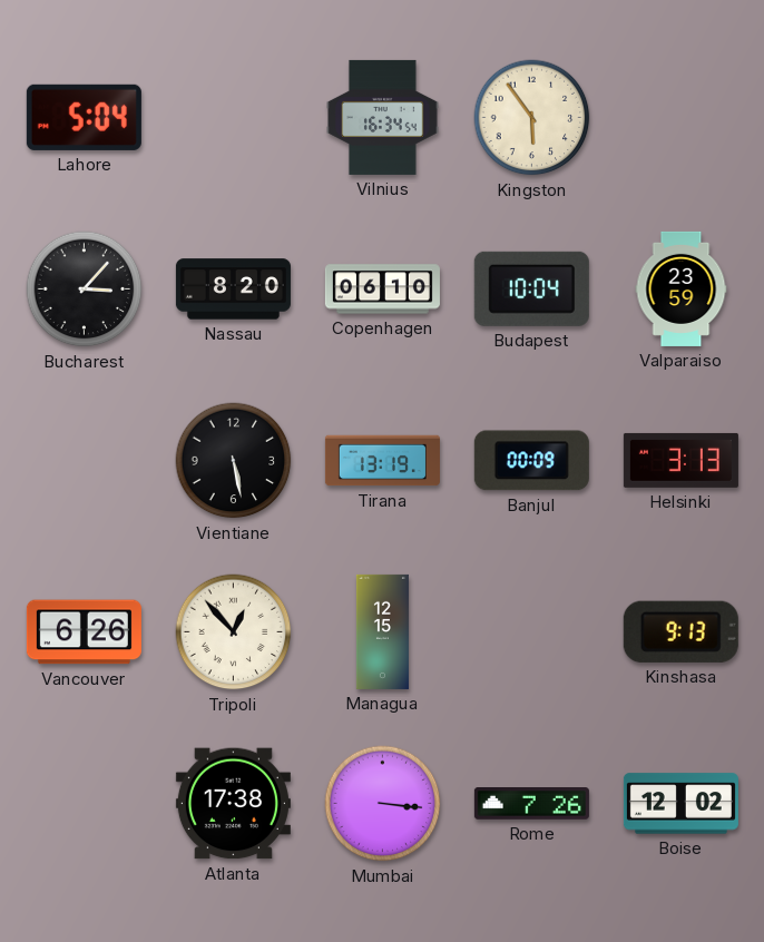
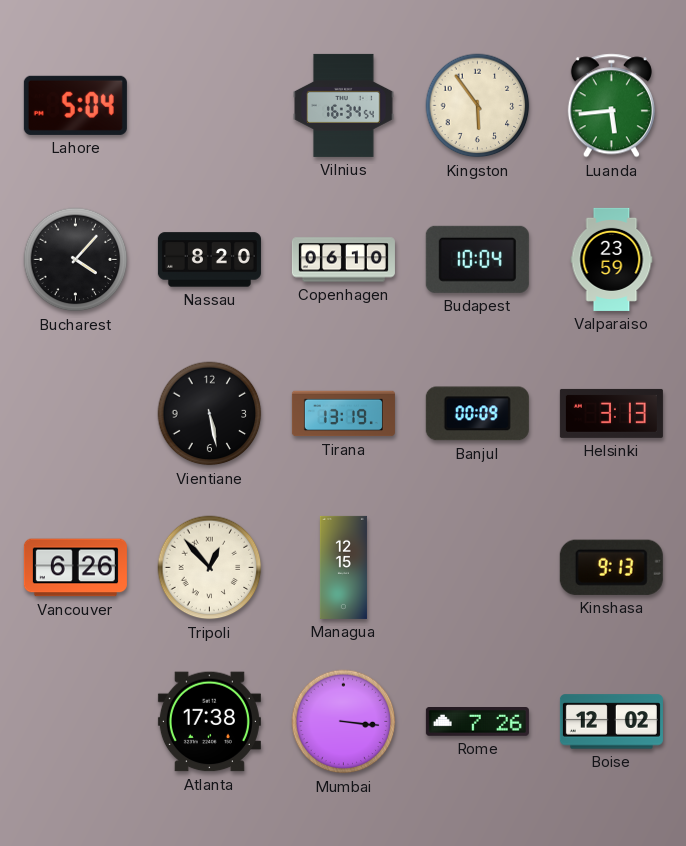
Luanda: none -> 5:44
Bucharest: 3:07 -> 4:07
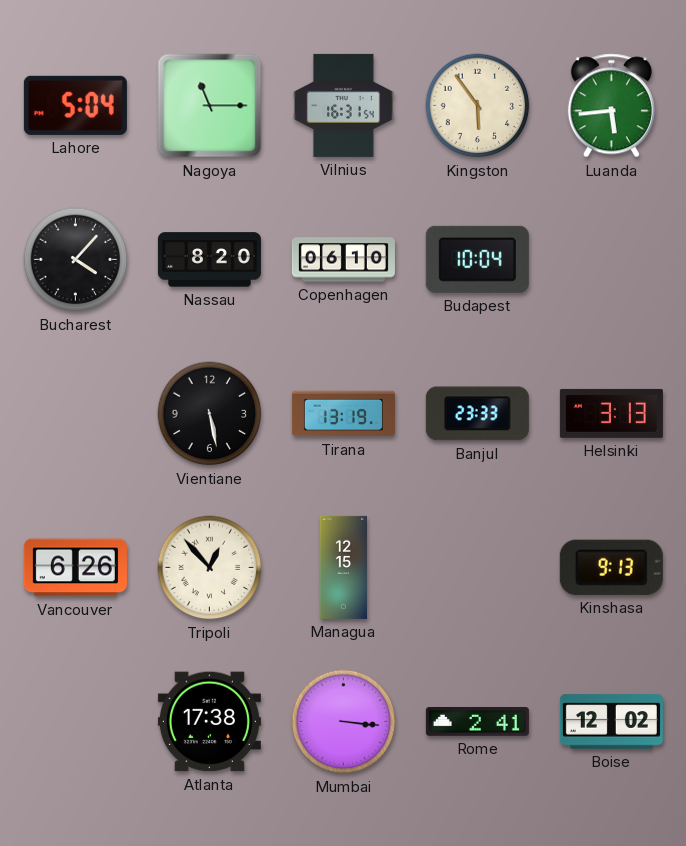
Nagoya: none -> 11:15
Vilnius: 16:34 -> 16:31
Valparaiso: 23:59 -> none
Banjul: 00:09 -> 23:33
Rome: 7:26 -> 2:41
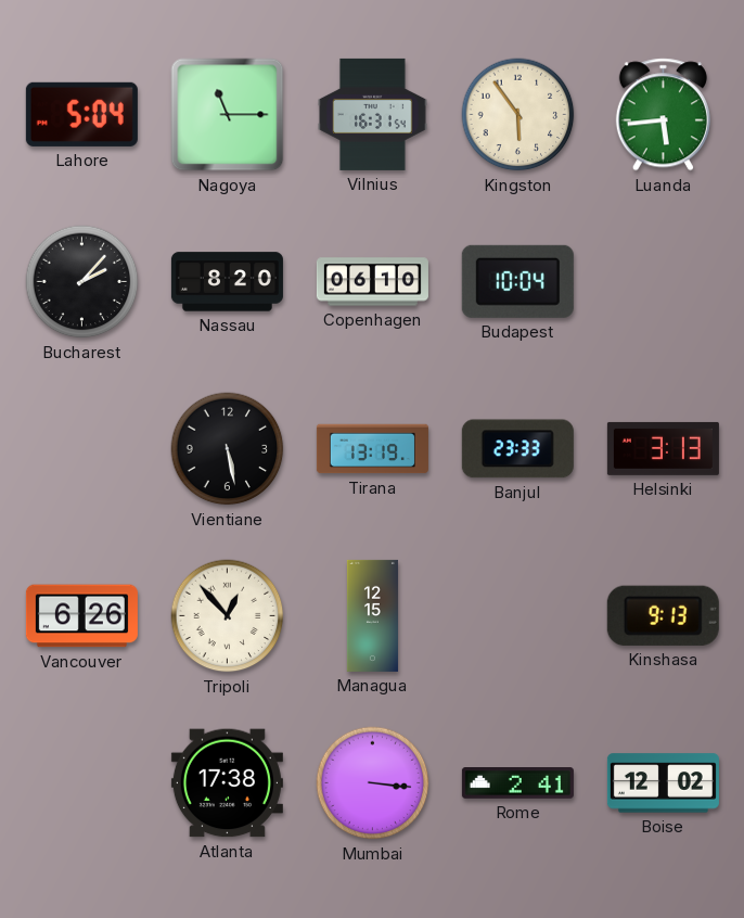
Bucharest: 4:07 -> 2:07
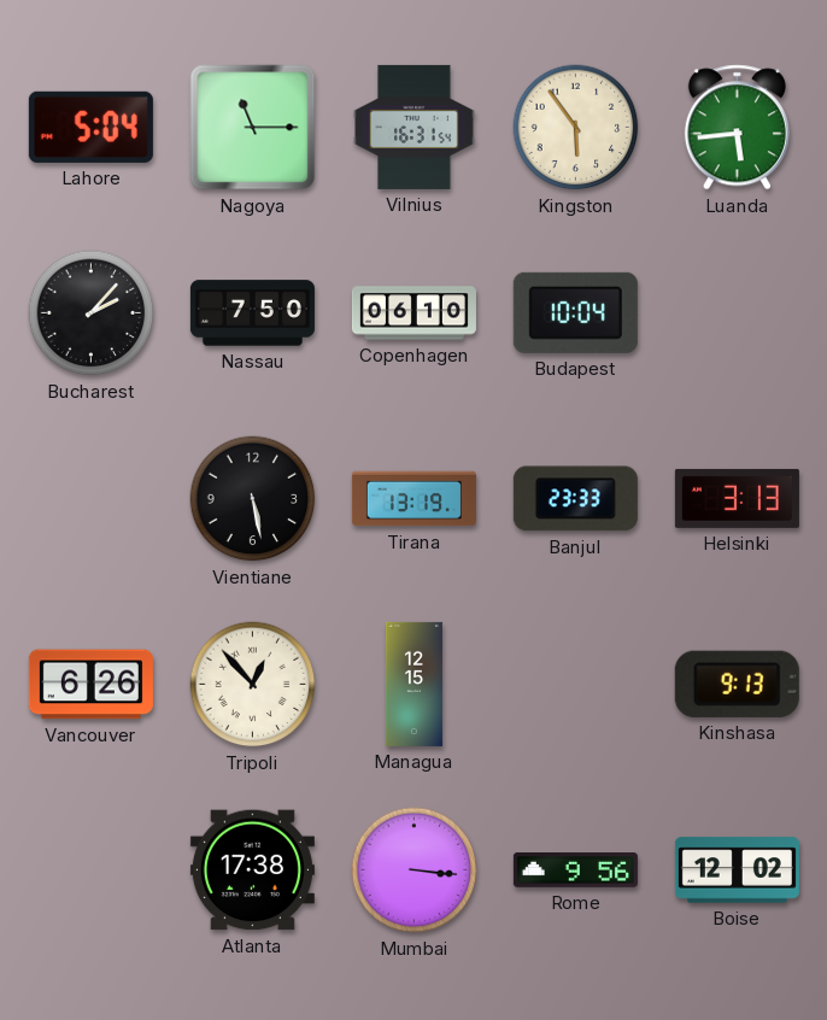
Nassau: 8:20 -> 7:50
Rome: 2:41 -> 9:56
